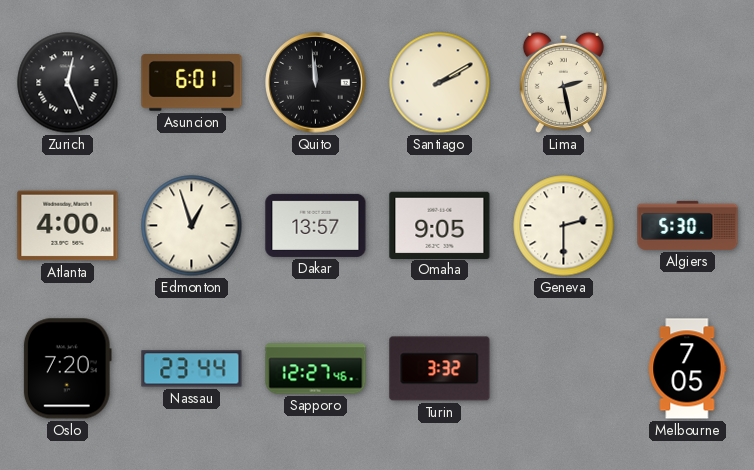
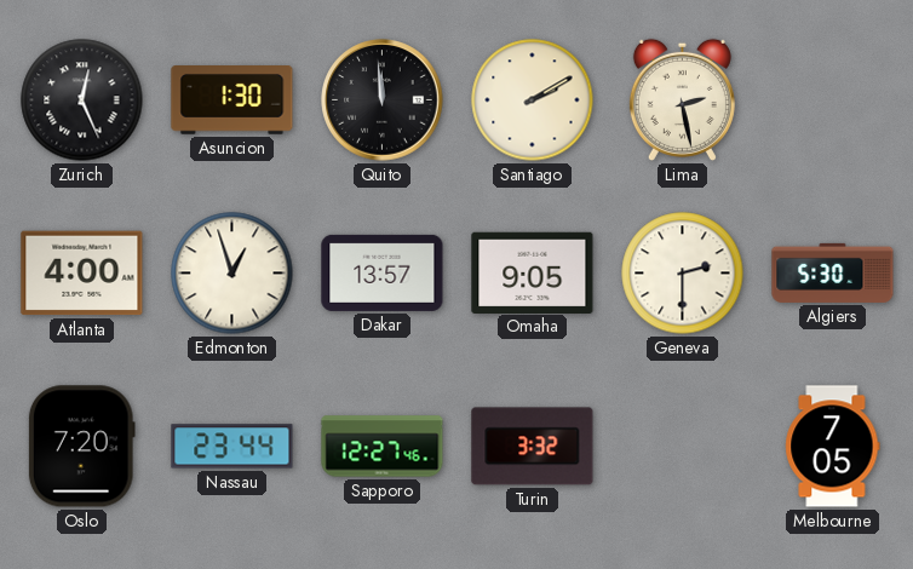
Asuncion: 6:01 -> 1:30
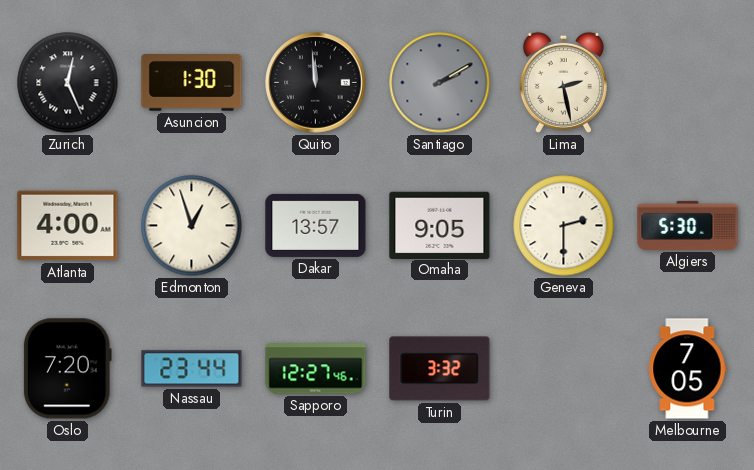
Santiago dial: cream -> grey
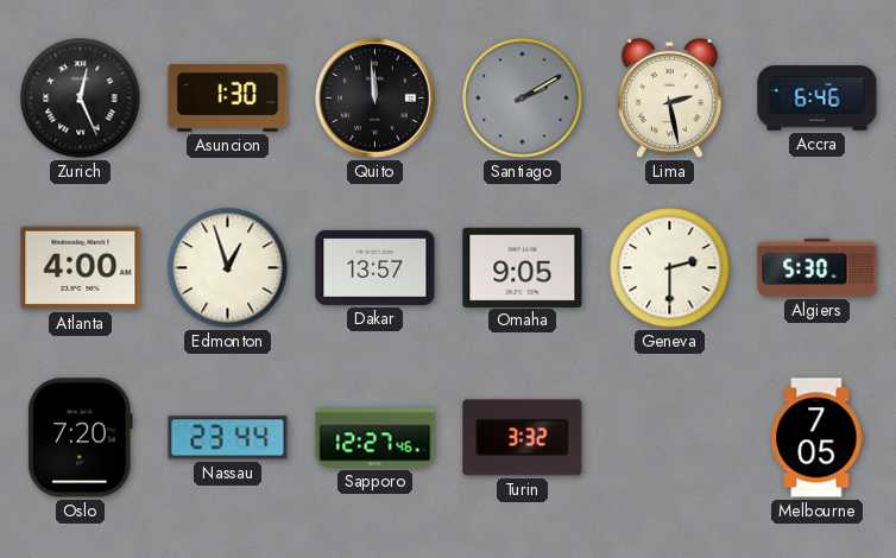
Accra: none -> 6:46
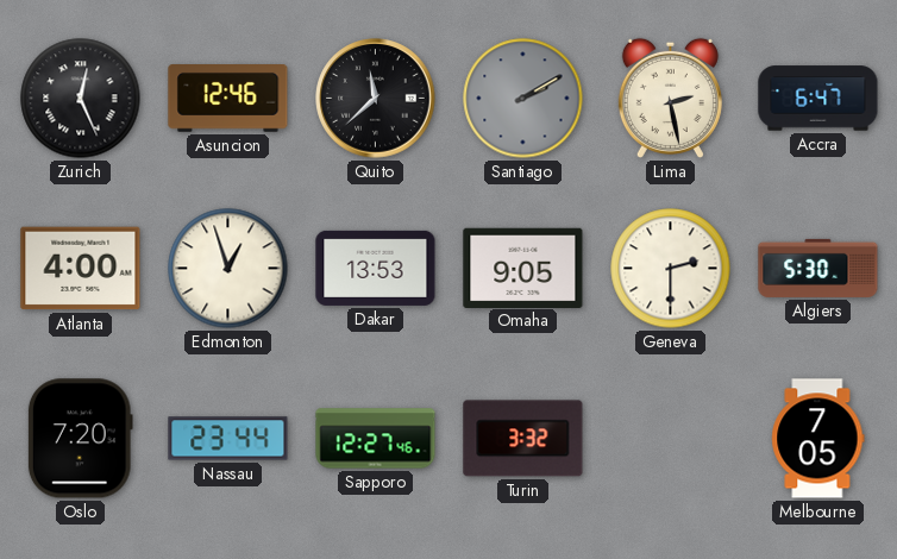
Asuncion: 1:30 -> 12:46
Quito: 11:59 -> 11:38
Accra: 6:46 -> 6:47
Dakar: 13:57 -> 13:53
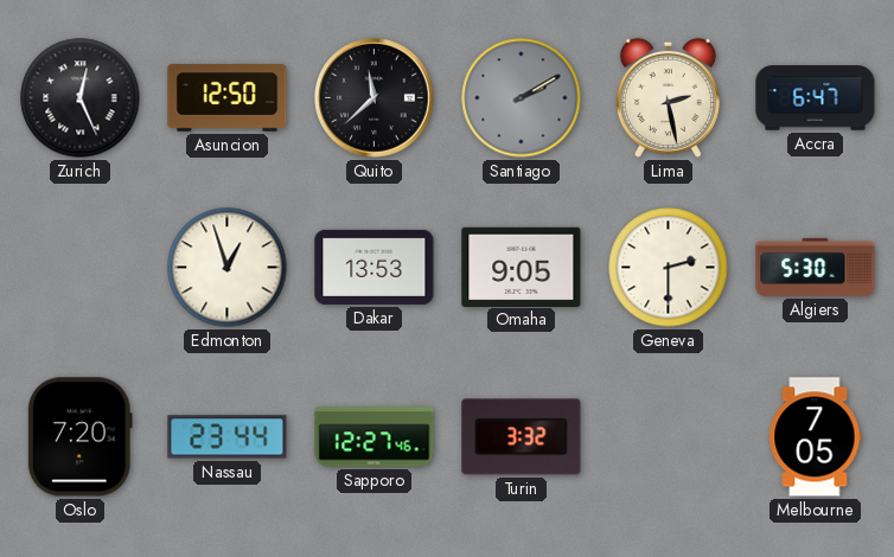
Asuncion: 12:46 -> 12:50
Atlanta: 4:00 -> none
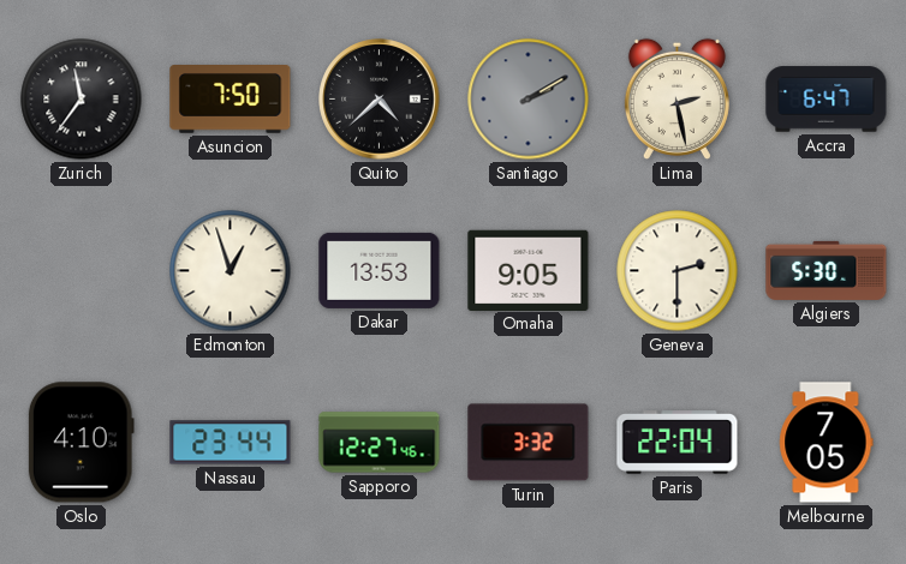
Zurich: 12:26 -> 11:36
Asuncion: 12:50 -> 7:50
Quito: 11:38 -> 4:38
Oslo: 7:20 -> 4:10
Paris: none -> 22:04
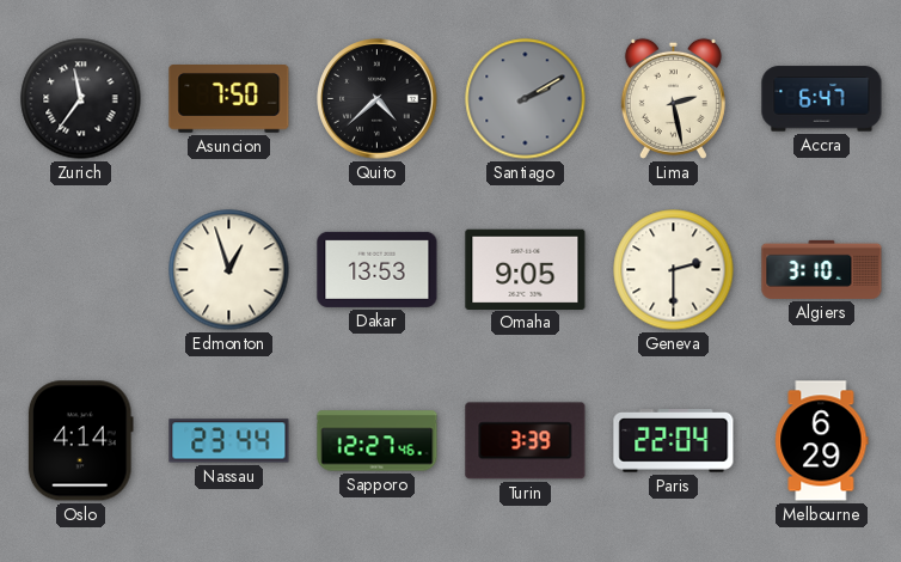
Algiers: 5:30 -> 3:10
Oslo: 4:10 -> 4:14
Turin: 3:32 -> 3:39
Melbourne: 7:05 -> 6:29
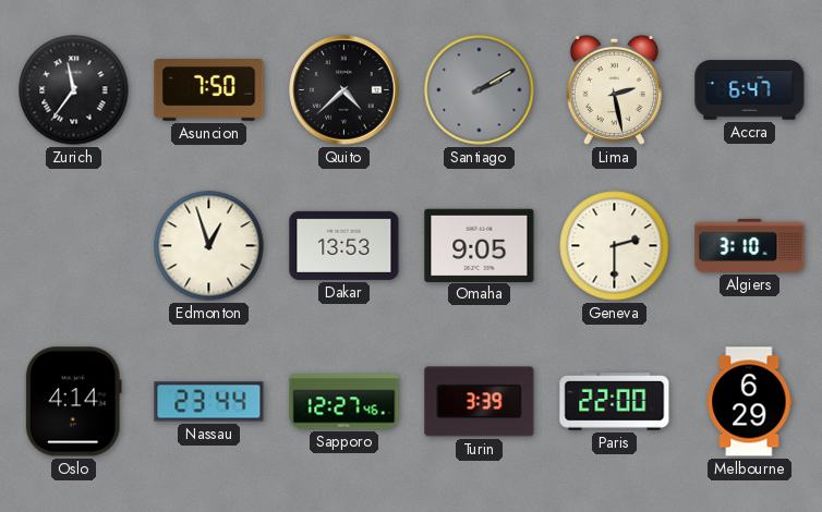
Paris: 22:04 -> 22:00
